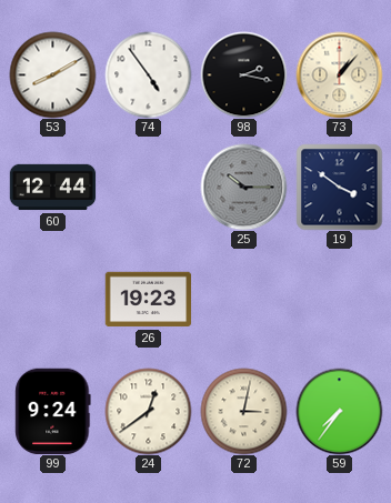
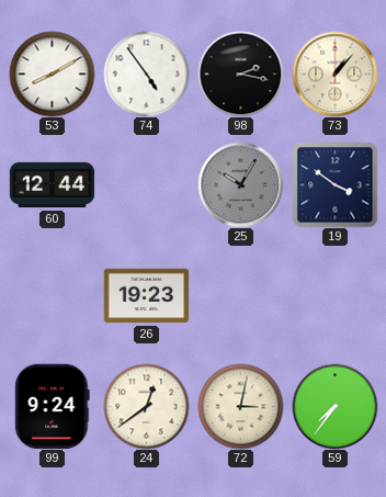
25: 10:15 -> 10:05
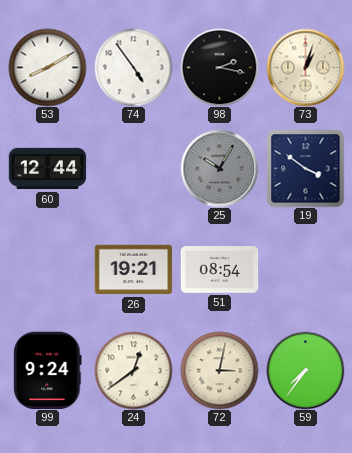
73: 1:07 -> 1:03
26: 19:23 -> 19:21
51: none -> 08:54
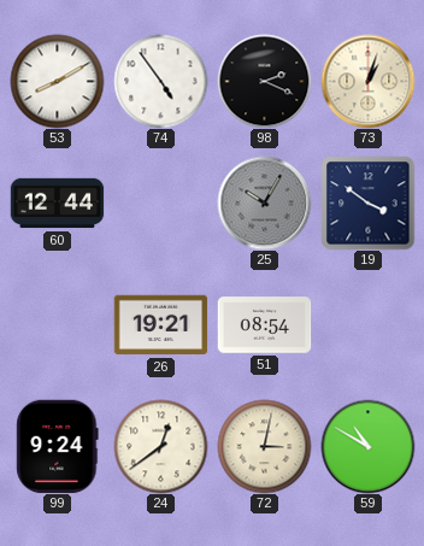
98: 2:17 -> 2:19
59: 7:36 -> 10:50
